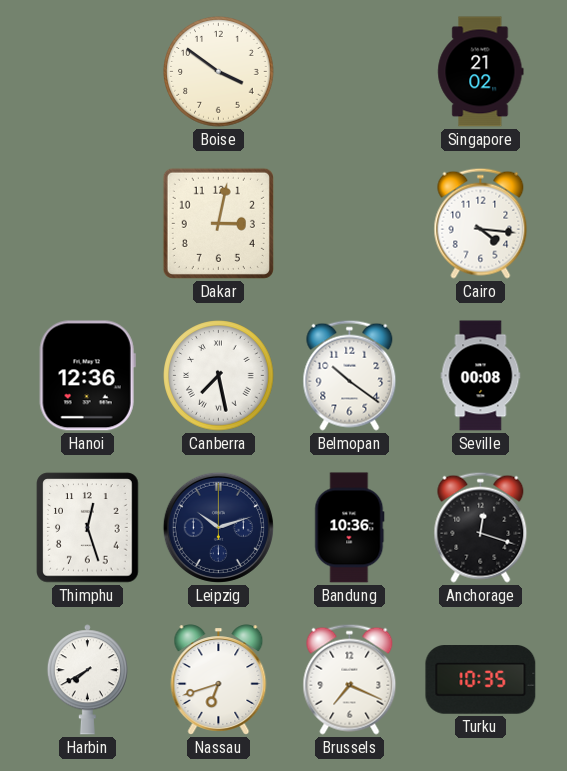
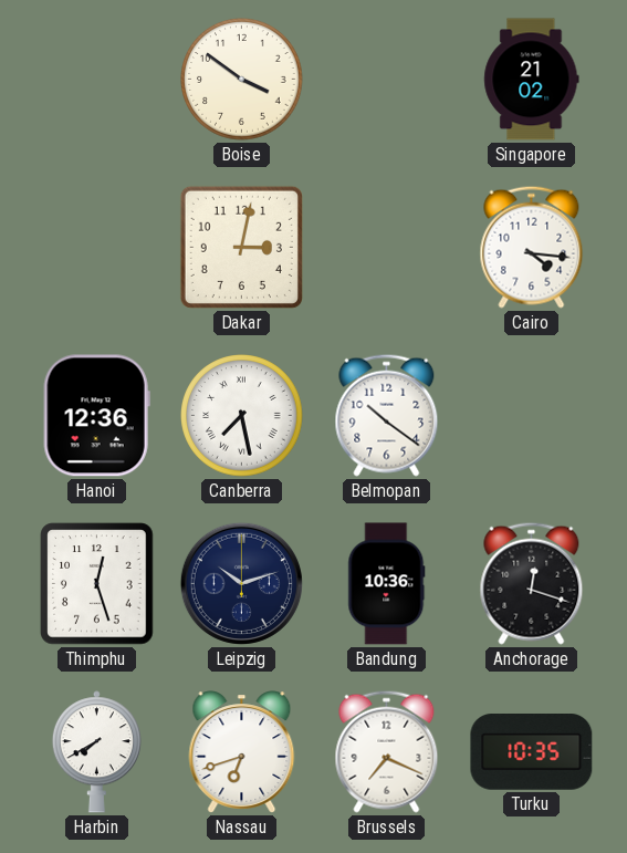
Seville: 00:08 -> none
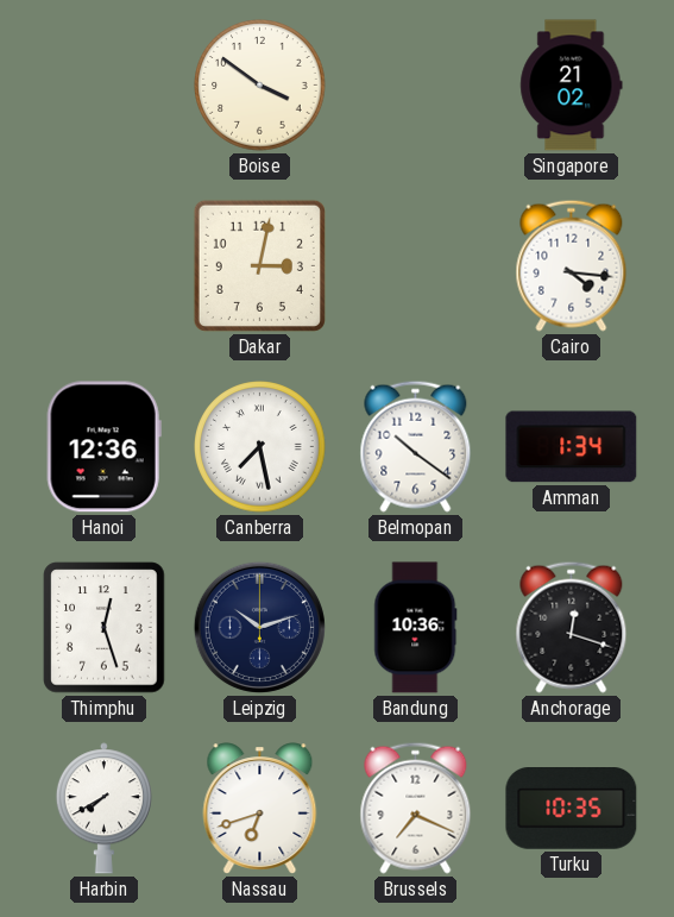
Amman: none -> 1:34
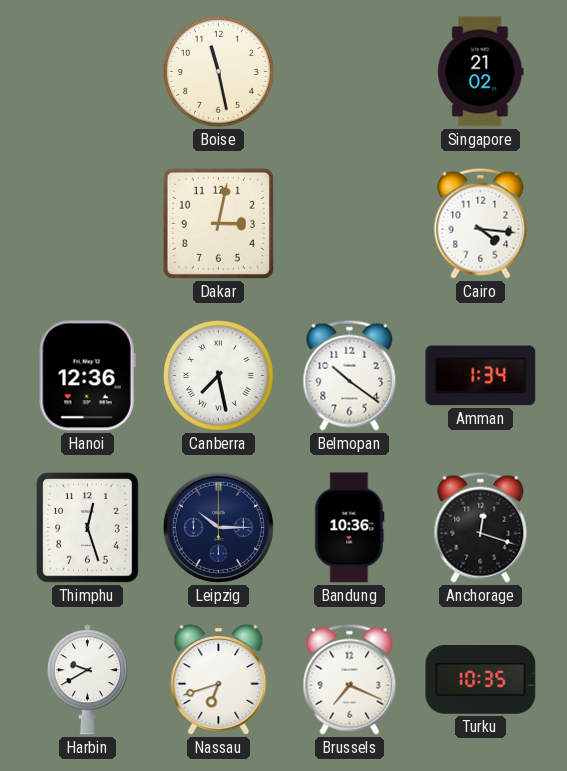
Boise: 3:51 -> 11:28
Leipzig: 10:12 -> 10:15
Harbin: 7:40 -> 9:40
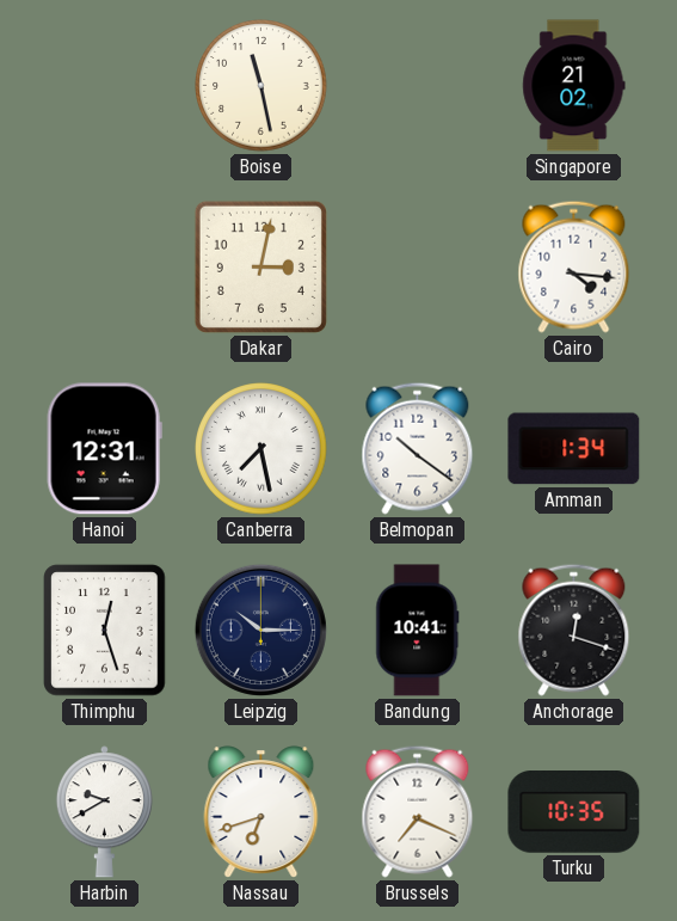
Hanoi: 12:36 -> 12:31
Bandung: 10:36 -> 10:41
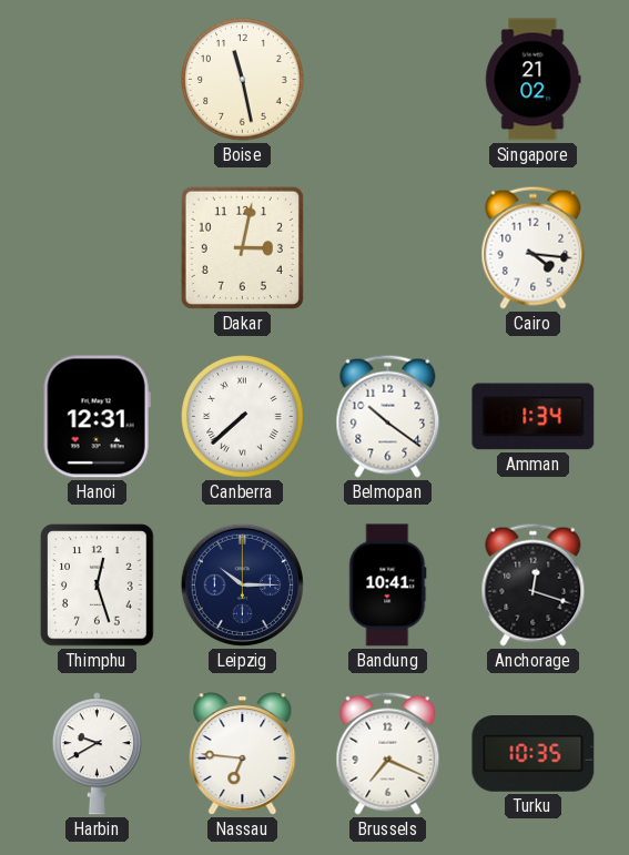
Canberra: 7:28 -> 7:38
Nassau: 6:42 -> 6:46
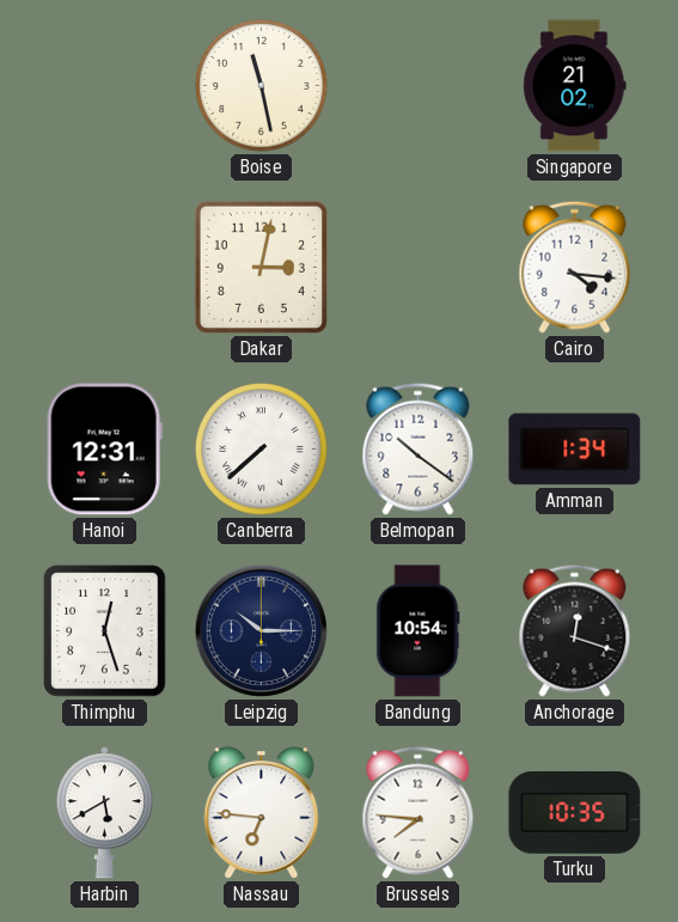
Bandung: 10:41 -> 10:54
Harbin: 9:40 -> 5:40
Brussels: 7:19 -> 7:46
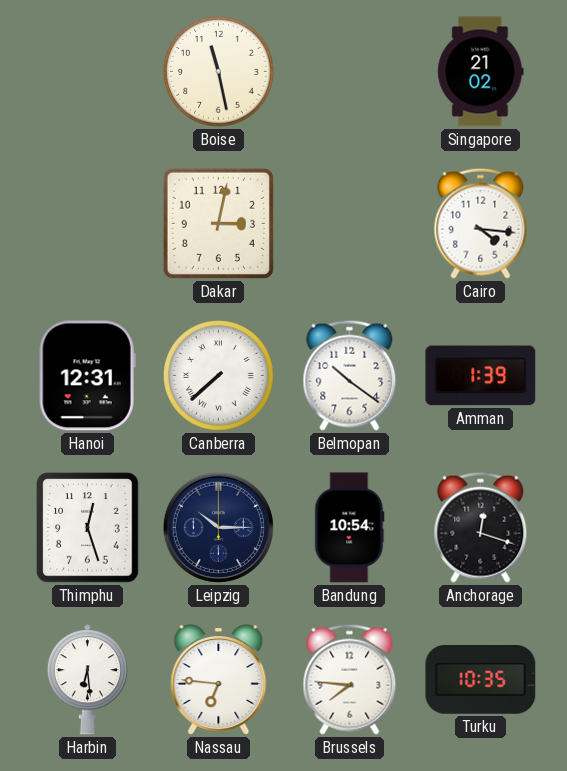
Amman: 1:34 -> 1:39
Harbin: 5:40 -> 6:29
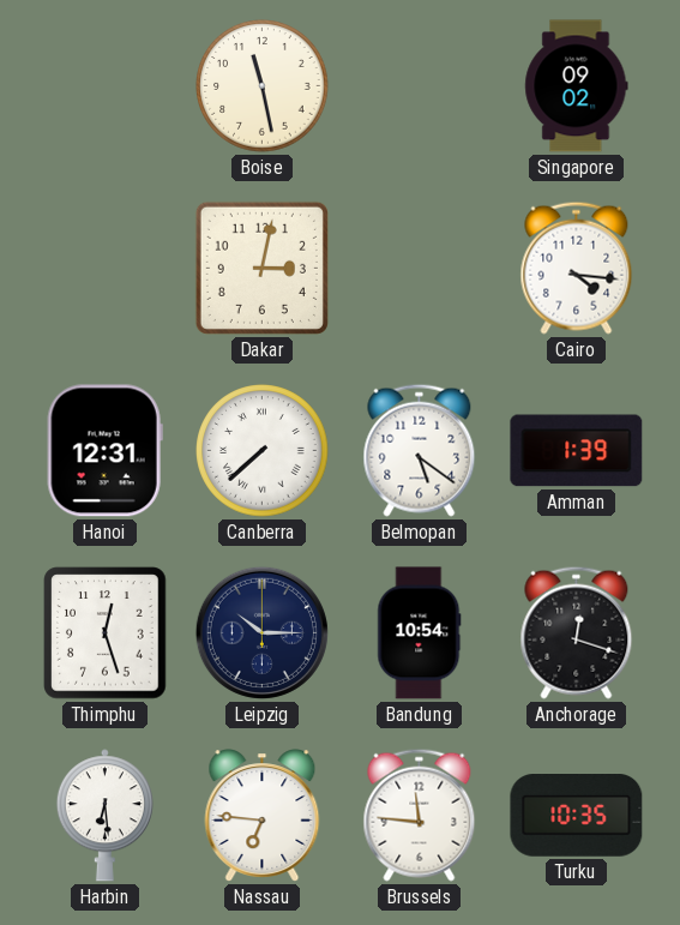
Singapore: 21:02 -> 09:02
Belmopan: 10:21 -> 5:21
Brussels: 7:46 -> 11:46
